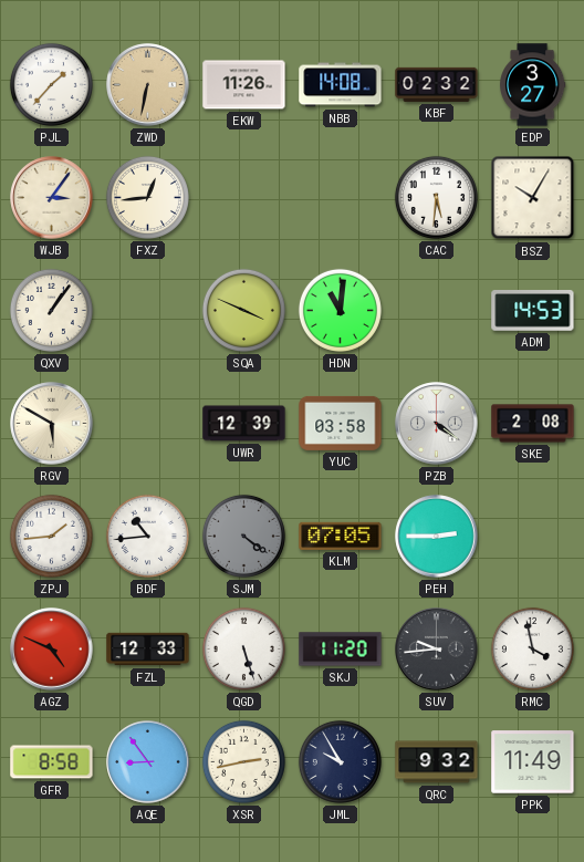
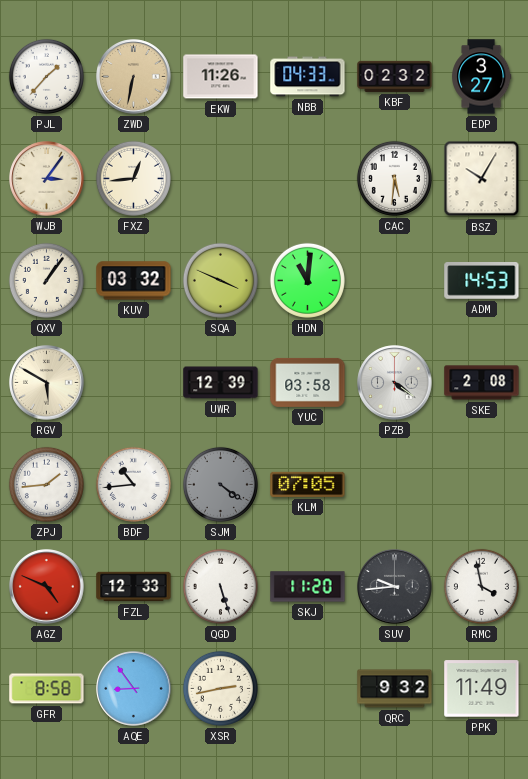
NBB: 14:08 -> 04:33
KUV: none -> 03:32
PEH: 2:45 -> none
JML: 9:55 -> none
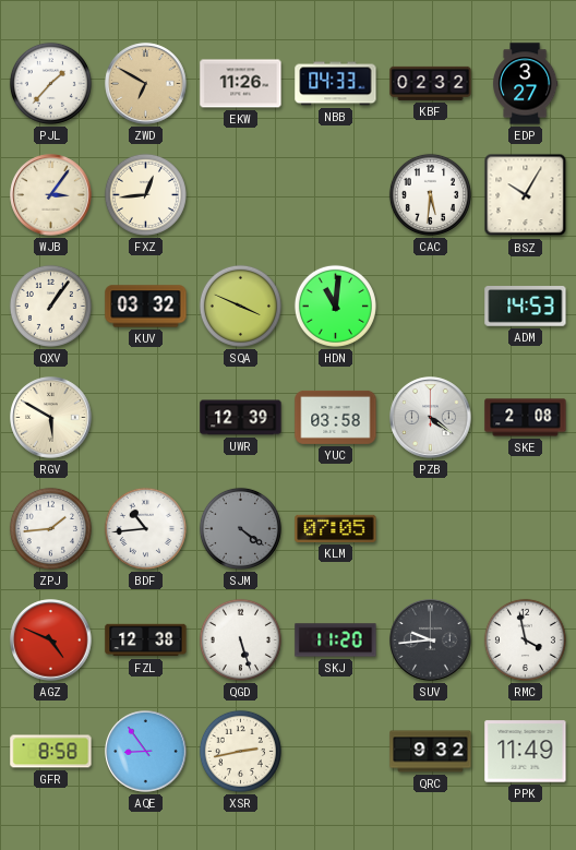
ZWD: 6:32 -> 6:50
FZL: 12:33 -> 12:38
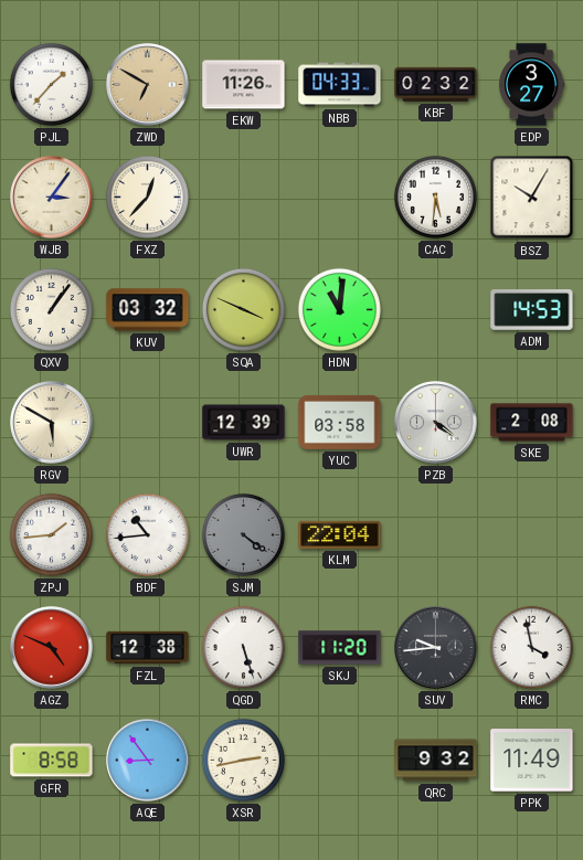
FXZ: 12:44 -> 12:37
KLM: 07:05 -> 22:04
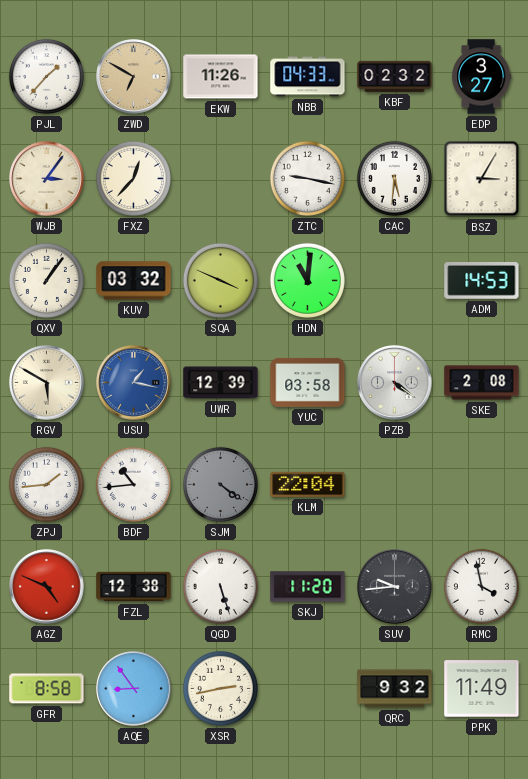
ZTC: none -> 9:17
BSZ: 10:05 -> 3:05
USU: none -> 1:17
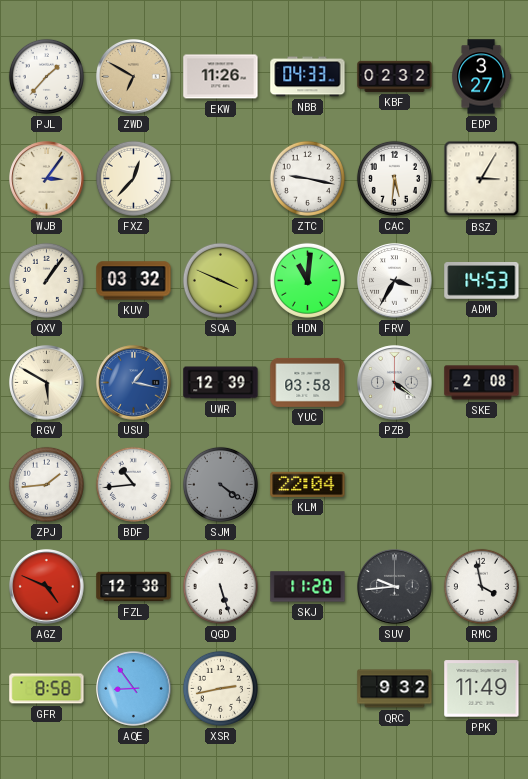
FRV: none -> 3:35
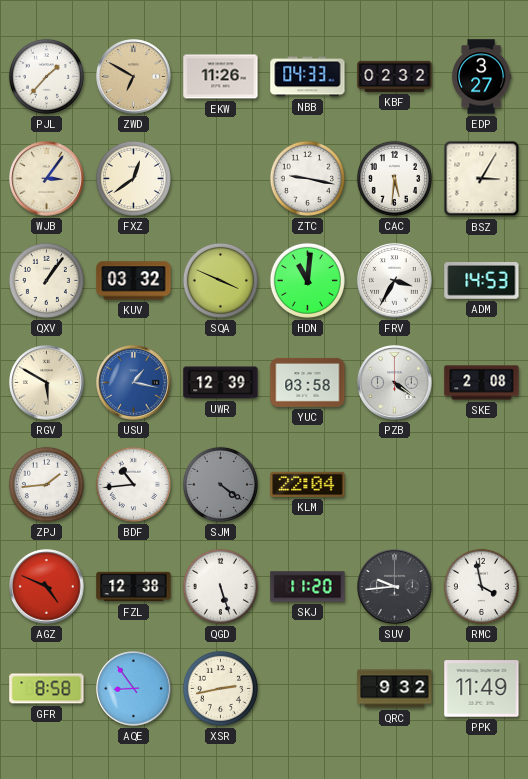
FXZ: 12:37 -> 12:39
